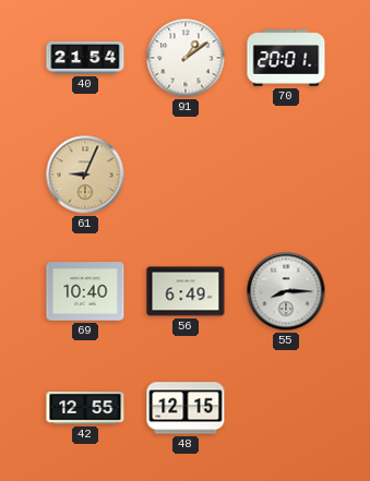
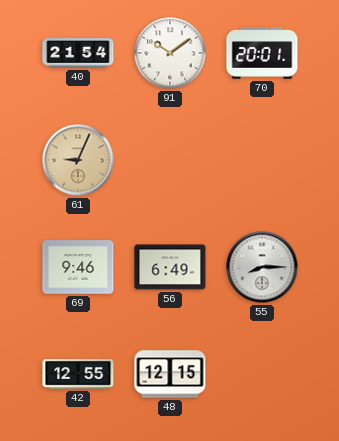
91: 1:09 -> 10:09
69: 10:40 -> 9:46
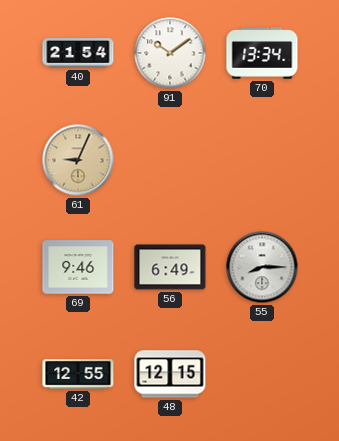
70: 20:01 -> 13:34
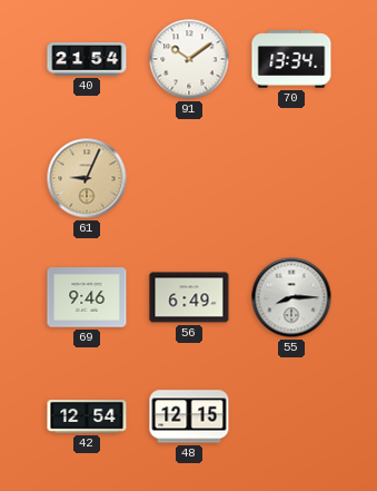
42: 12:55 -> 12:54
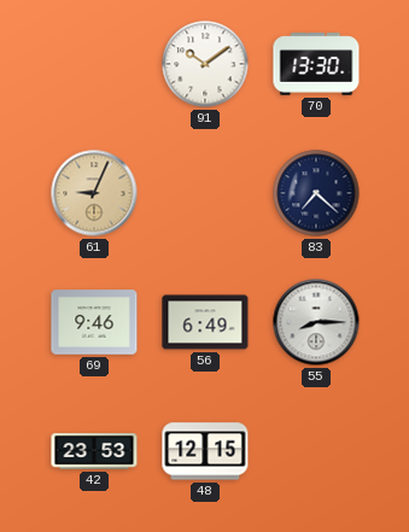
40: 21:54 -> none
70: 13:34 -> 13:30
83: none -> 7:22
42: 12:54 -> 23:53
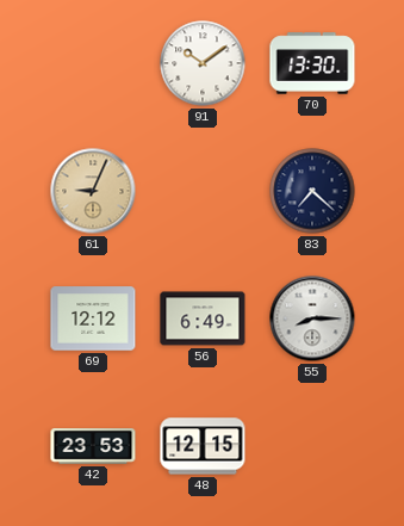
69: 9:46 -> 12:12
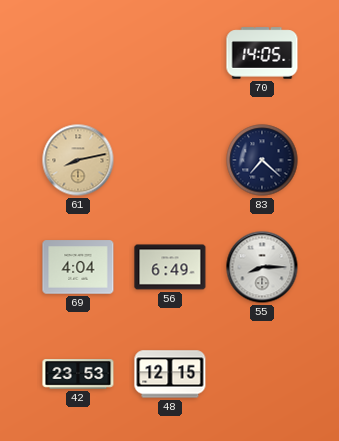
91: 10:09 -> none
70: 13:30 -> 14:05
61: 9:04 -> 8:13
69: 12:12 -> 4:04
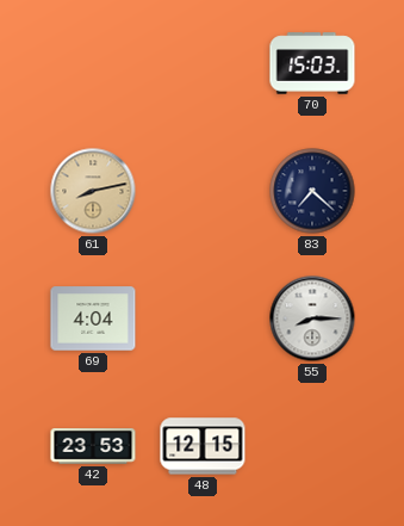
70: 14:05 -> 15:03
56: 6:49 -> none
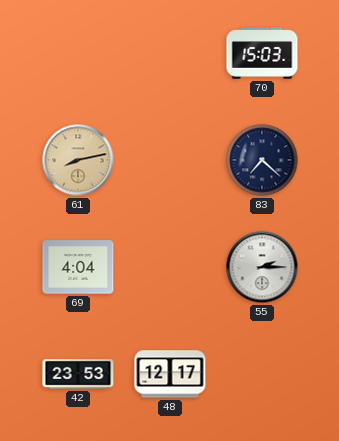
55: 8:15 -> 2:15
48: 12:15 -> 12:17
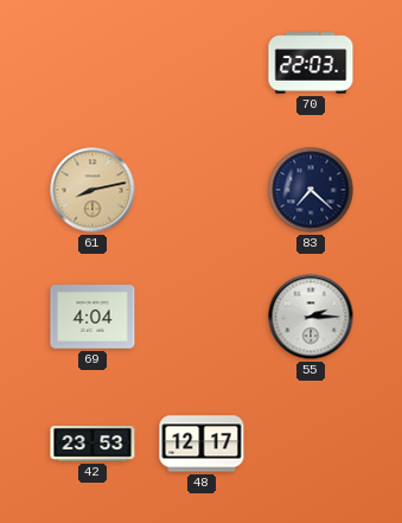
70: 15:03 -> 22:03
